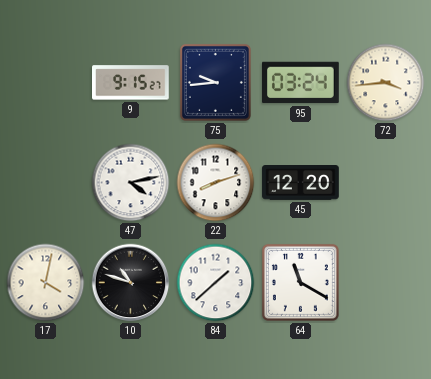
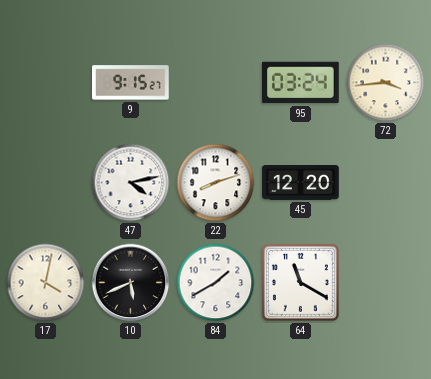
75: 9:44 -> none
10: 10:48 -> 5:41
84: 1:38 -> 1:40
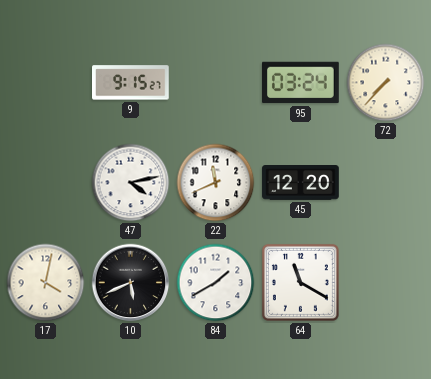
72: 3:44 -> 7:37
22: 8:12 -> 11:41
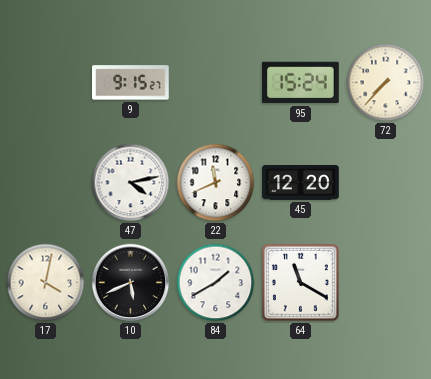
95: 03:24 -> 15:24
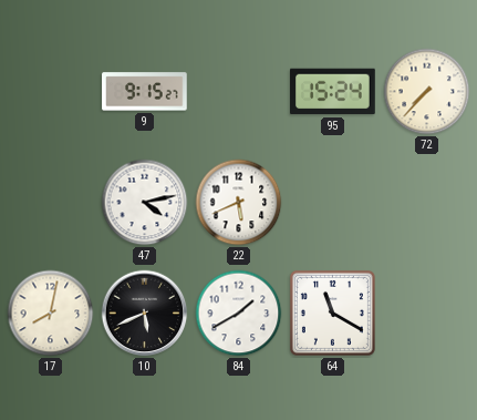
22: 11:41 -> 5:41
45: 12:20 -> none
17: 4:02 -> 8:02
